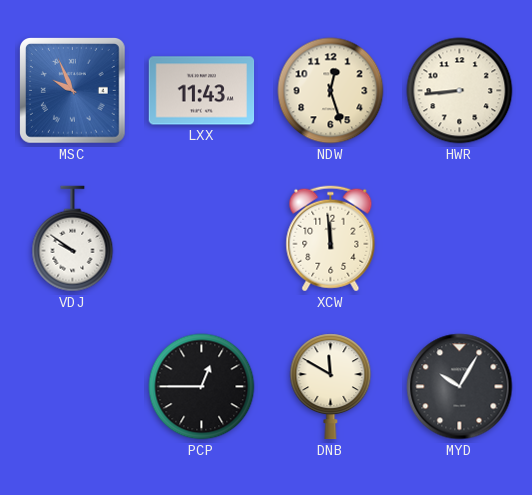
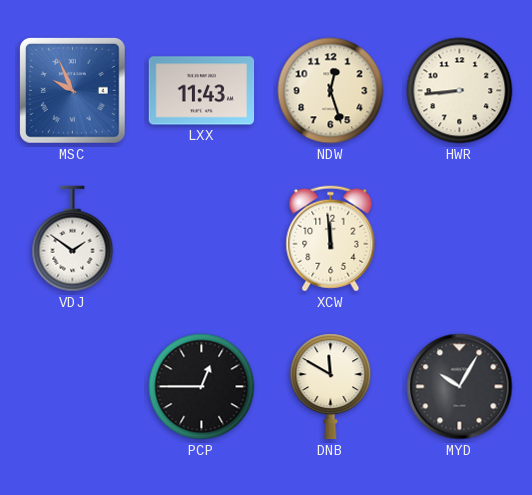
VDJ: 9:51 -> 1:51
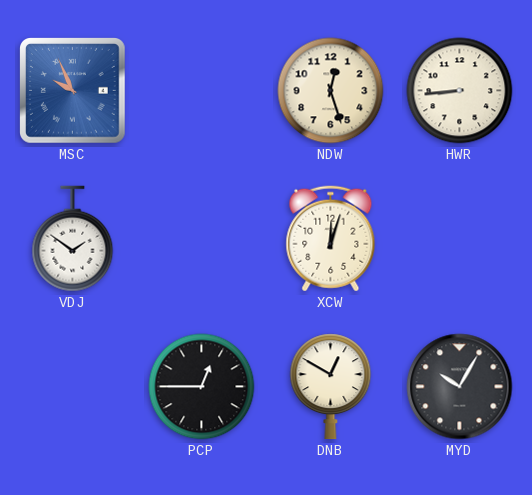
LXX: 11:43 -> none
XCW: 11:59 -> 12:03
DNB: 11:50 -> 12:50
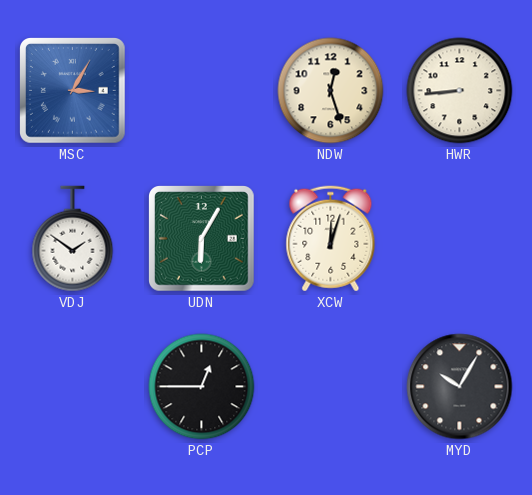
MSC: 9:56 -> 3:05
UDN: none -> 6:05
DNB: 12:50 -> none
